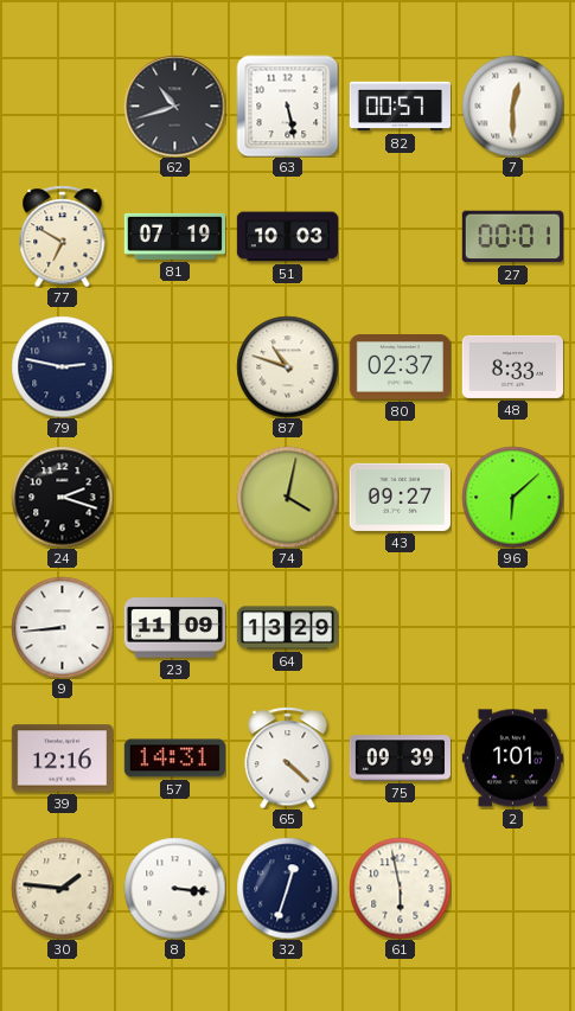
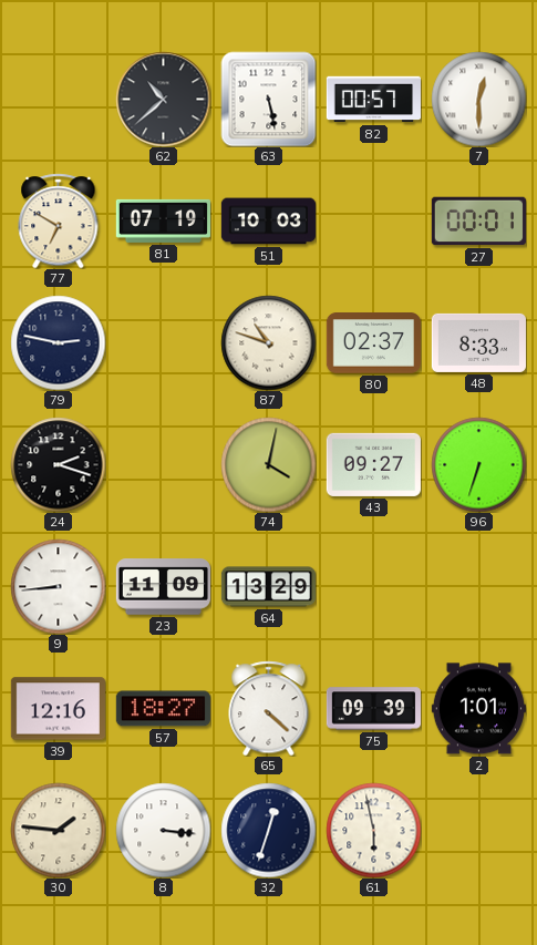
62: 10:42 -> 10:38
96: 6:08 -> 6:33
57: 14:31 -> 18:27
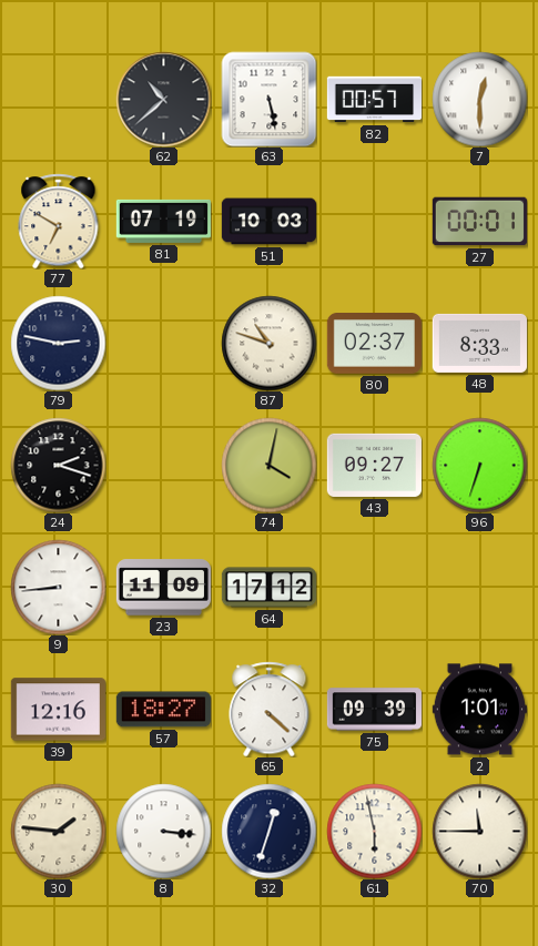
64: 13:29 -> 17:12
70: none -> 11:45
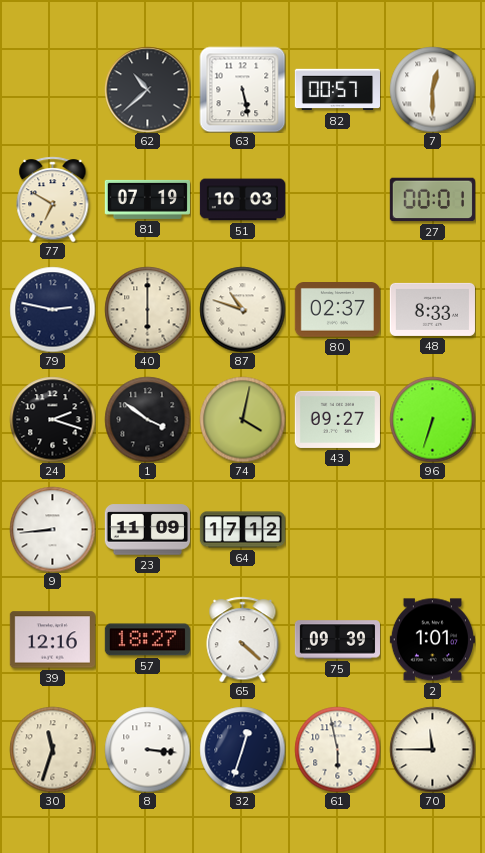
40: none -> 6:00
1: none -> 3:51
30: 1:46 -> 11:33
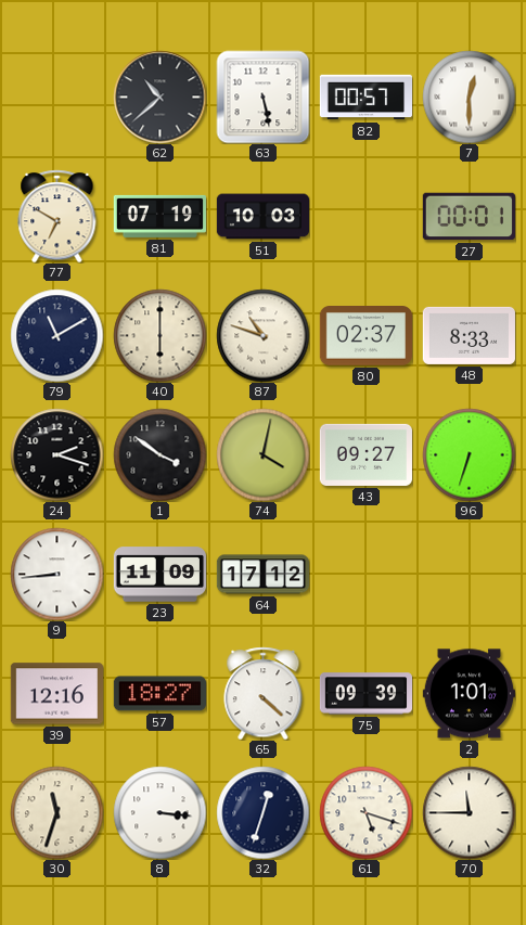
79: 2:47 -> 11:10
61: 5:58 -> 5:18
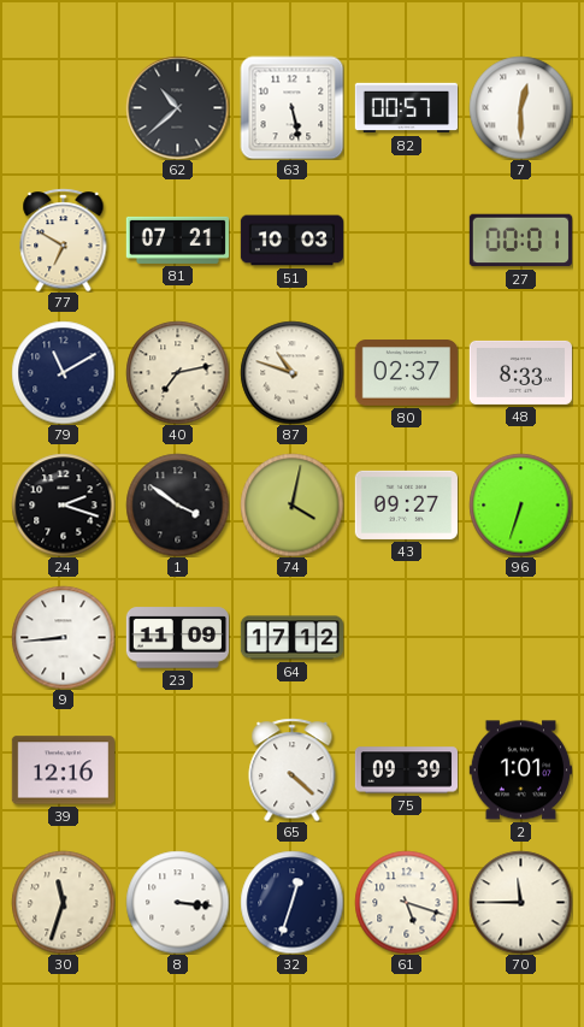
81: 07:19 -> 07:21
40: 6:00 -> 7:13
57: 18:27 -> none
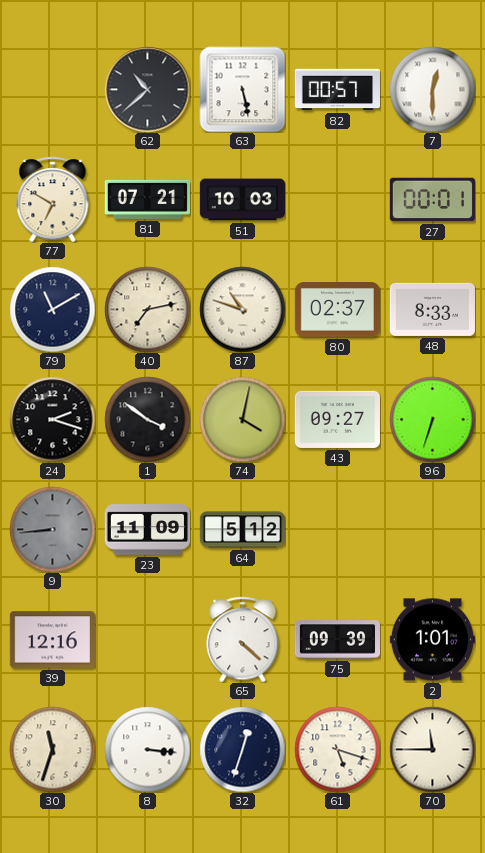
9 dial: white -> grey
64: 17:12 -> 5:12
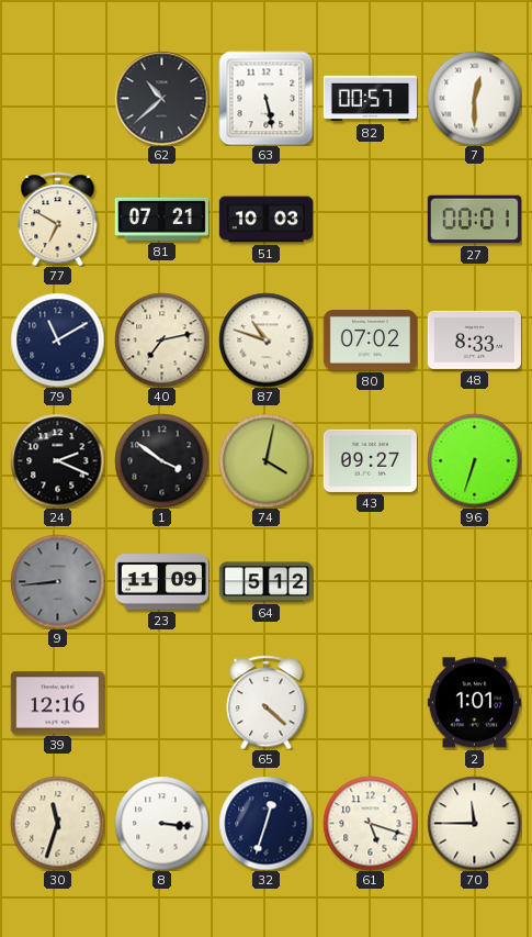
80: 02:37 -> 07:02
24: 2:18 -> 2:19
75: 09:39 -> none
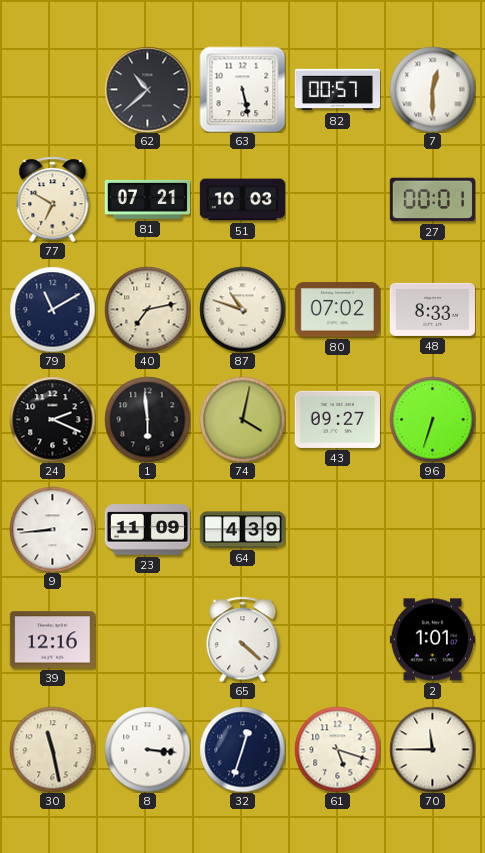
1: 3:51 -> 5:59
9 dial: grey -> white
64: 5:12 -> 4:39
30: 11:33 -> 11:28
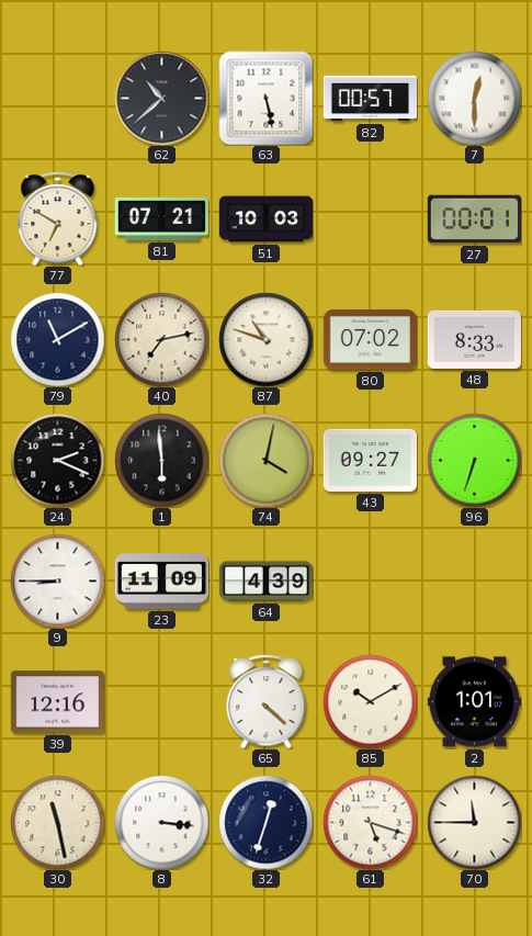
9: 8:44 -> 8:45
85: none -> 10:10
